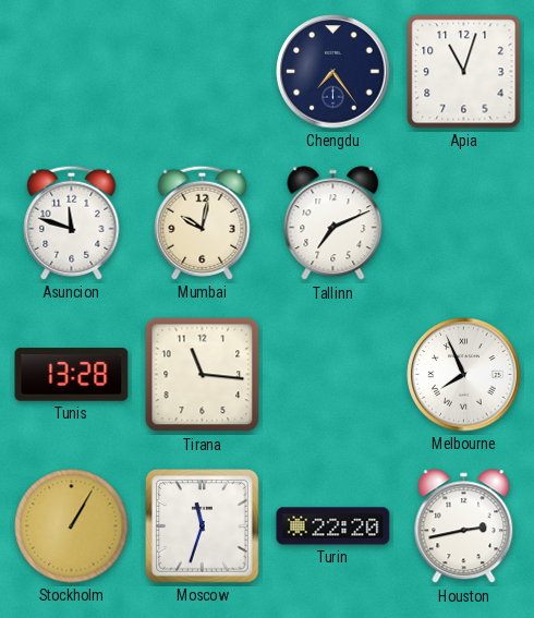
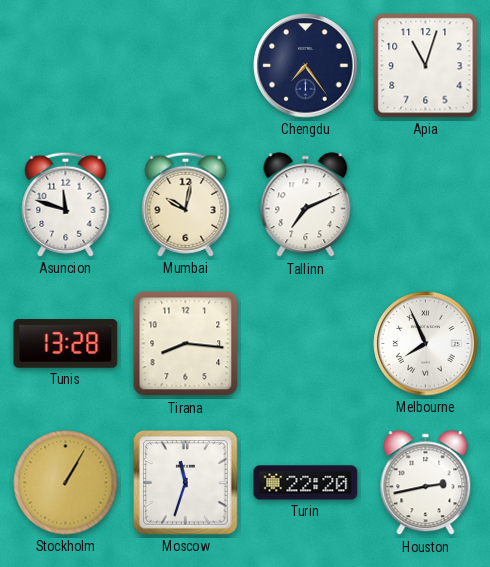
Tirana: 11:16 -> 8:16
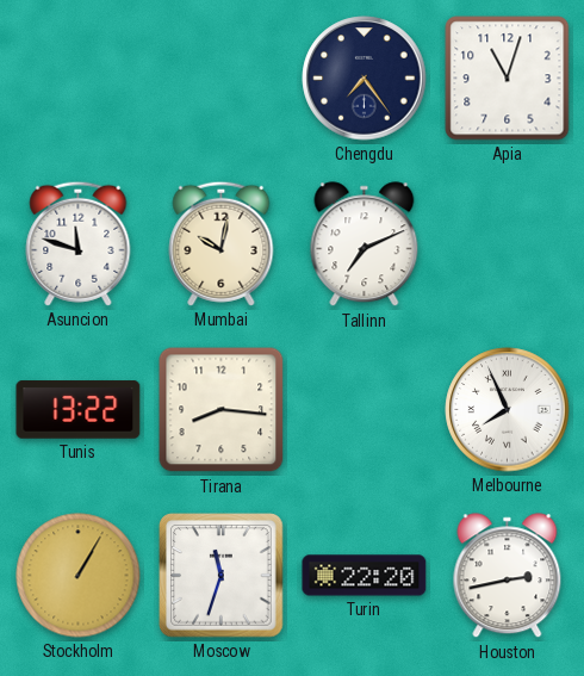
Tunis: 13:28 -> 13:22
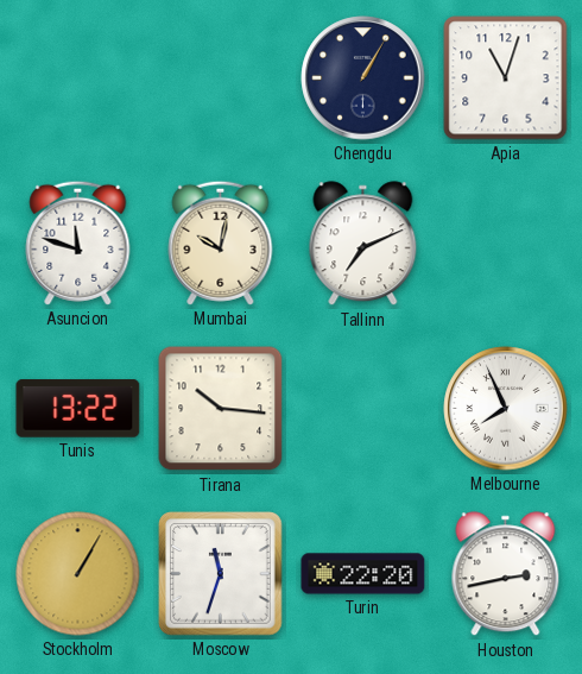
Chengdu: 7:24 -> 1:05
Tirana: 8:16 -> 10:16
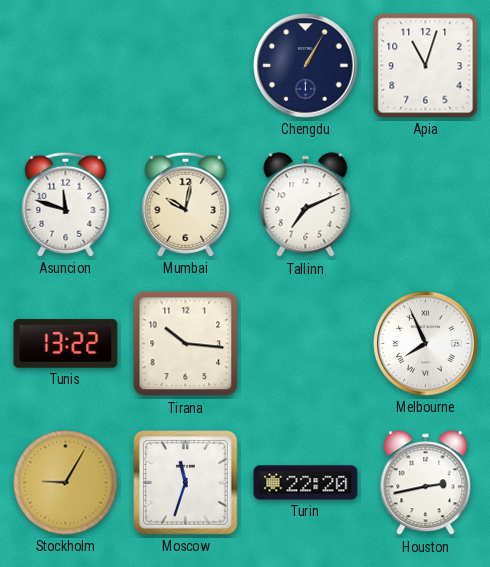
Stockholm: 1:05 -> 9:05
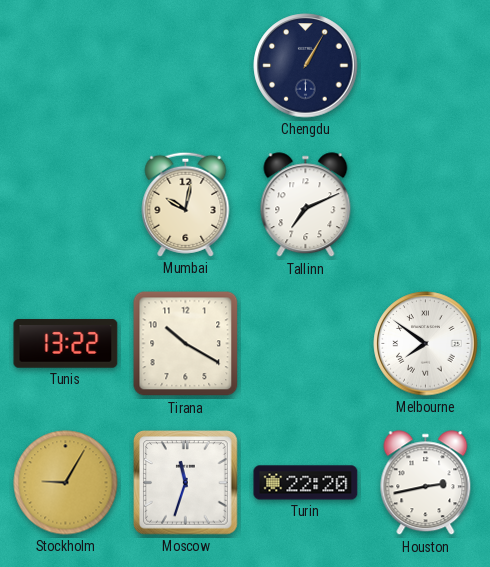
Apia: 11:03 -> none
Asuncion: 11:48 -> none
Tirana: 10:16 -> 10:20
Melbourne: 7:56 -> 7:51
